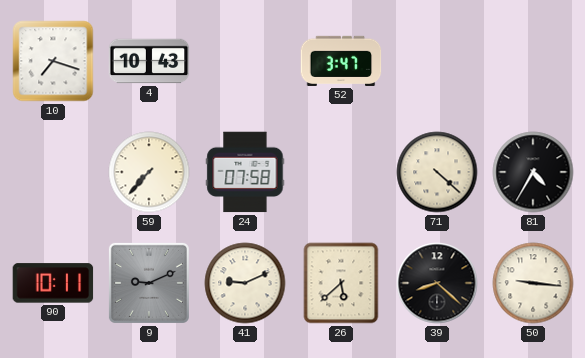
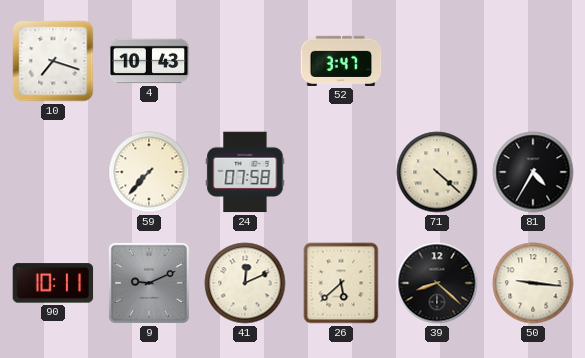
41: 9:11 -> 12:11
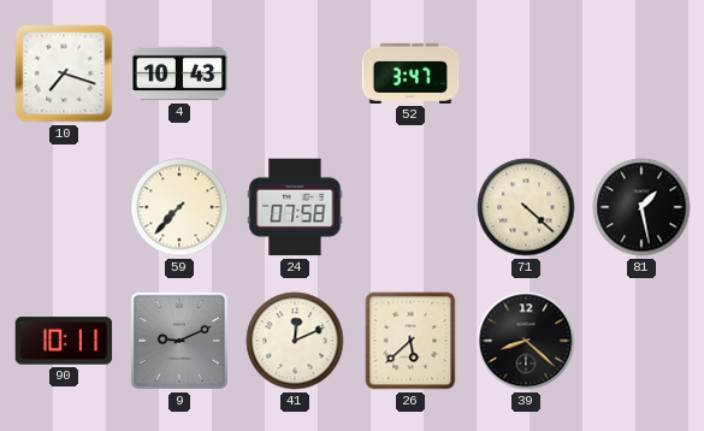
81: 4:35 -> 1:28
50: 9:16 -> none
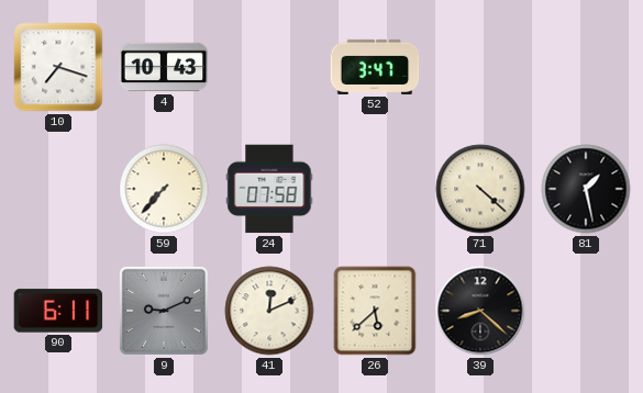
90: 10:11 -> 6:11
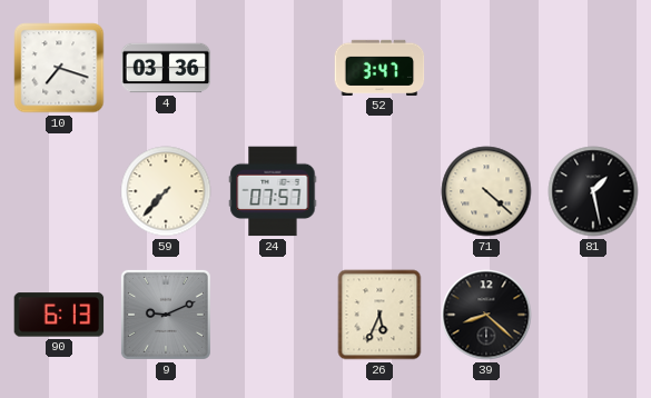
4: 10:43 -> 03:36
24: 07:58 -> 07:57
90: 6:11 -> 6:13
41: 12:11 -> none
26: 5:38 -> 5:34
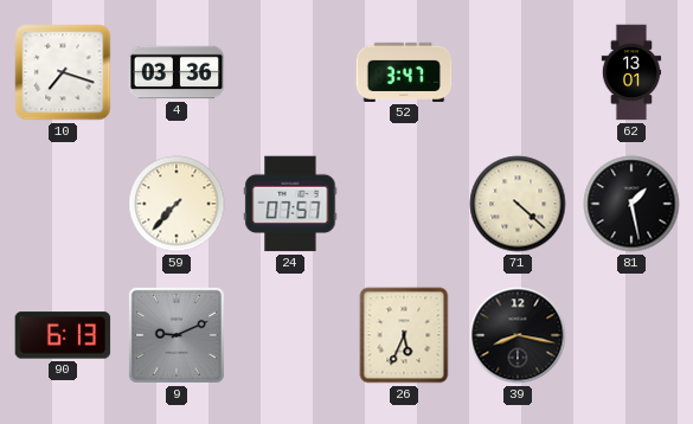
62: none -> 13:01
39: 8:22 -> 8:17
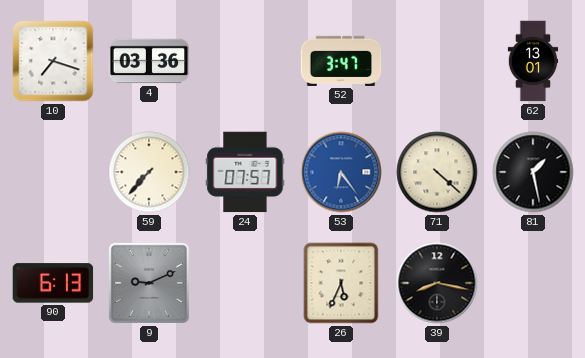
53: none -> 6:24
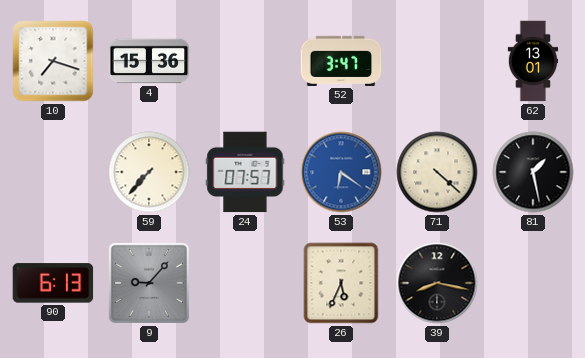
4: 03:36 -> 15:36
53: 6:24 -> 6:21
9: 9:11 -> 9:07
